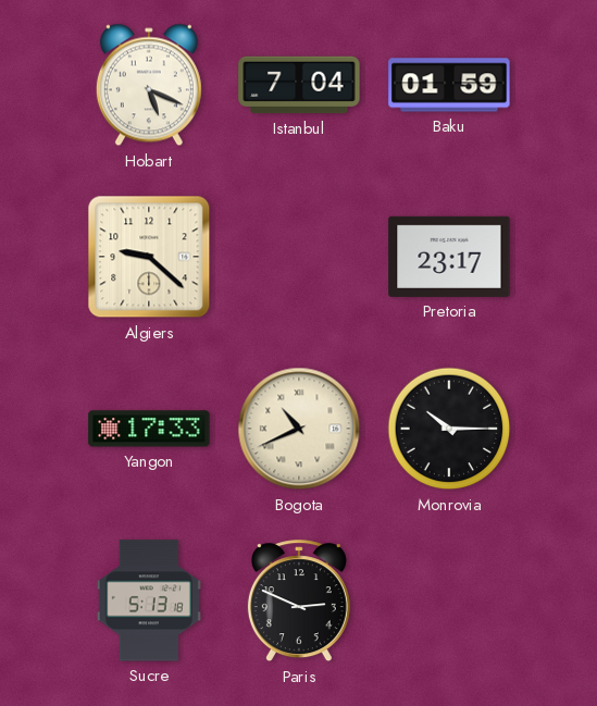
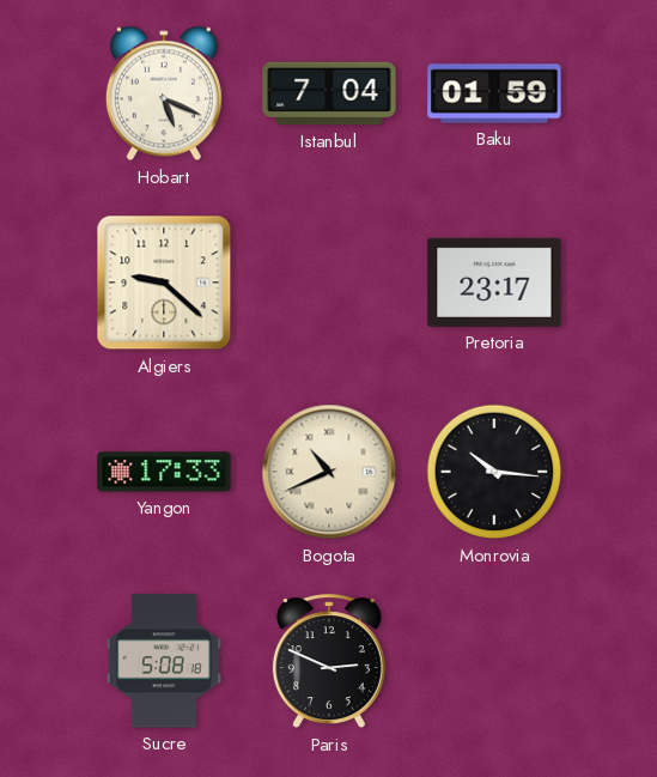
Monrovia: 10:15 -> 10:16
Sucre: 5:13 -> 5:08
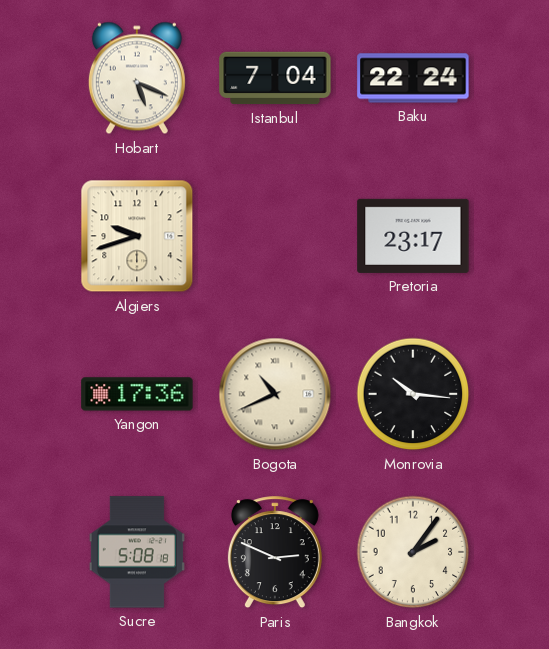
Baku: 01:59 -> 22:24
Algiers: 9:22 -> 9:42
Yangon: 17:33 -> 17:36
Bangkok: none -> 2:06
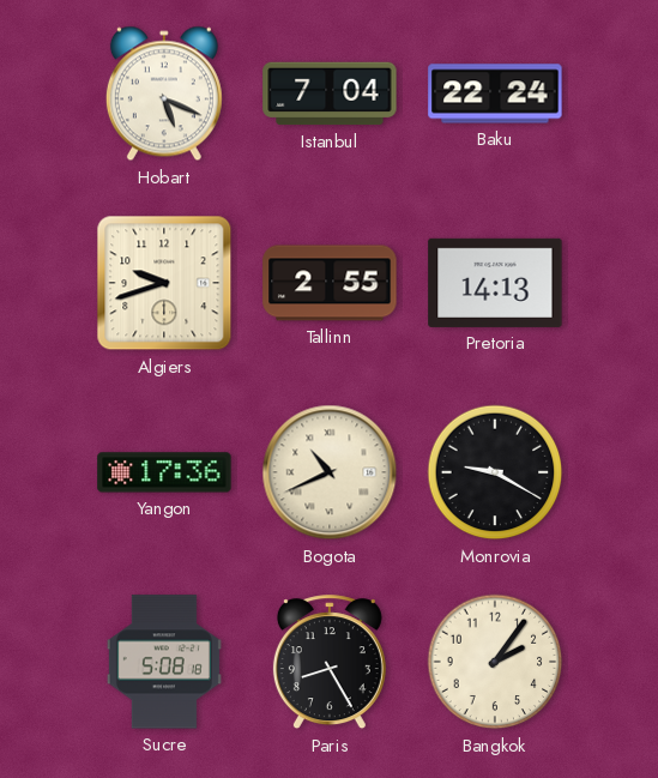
Tallinn: none -> 2:55
Pretoria: 23:17 -> 14:13
Monrovia: 10:16 -> 9:20
Paris: 2:49 -> 8:25
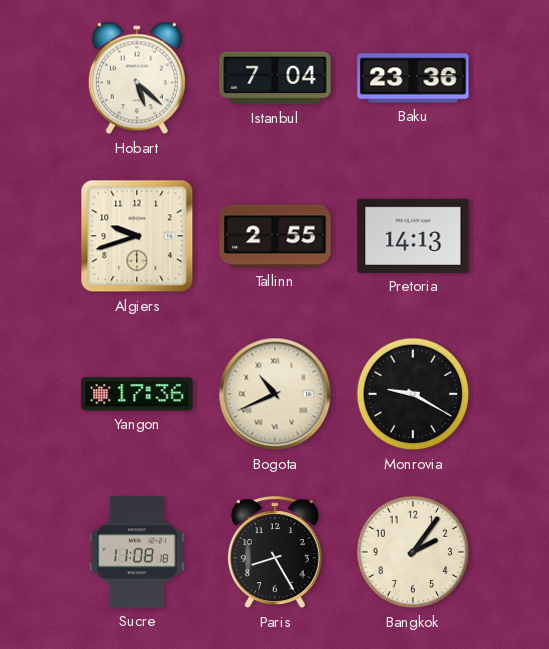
Hobart: 5:19 -> 5:22
Baku: 22:24 -> 23:36
Sucre: 5:08 -> 11:08
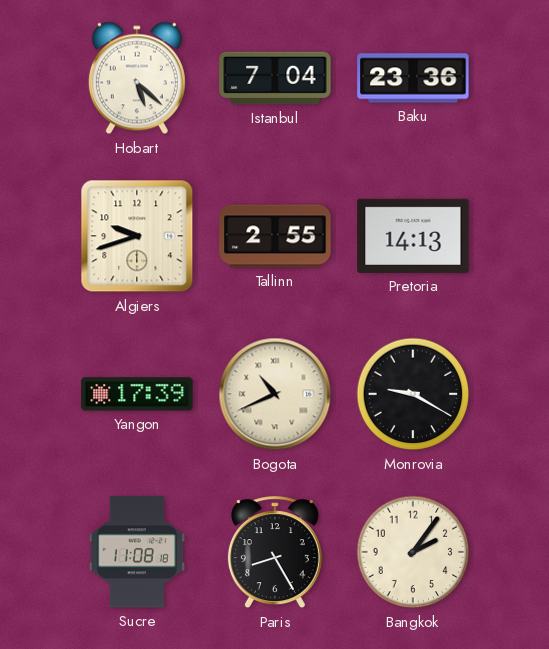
Yangon: 17:36 -> 17:39
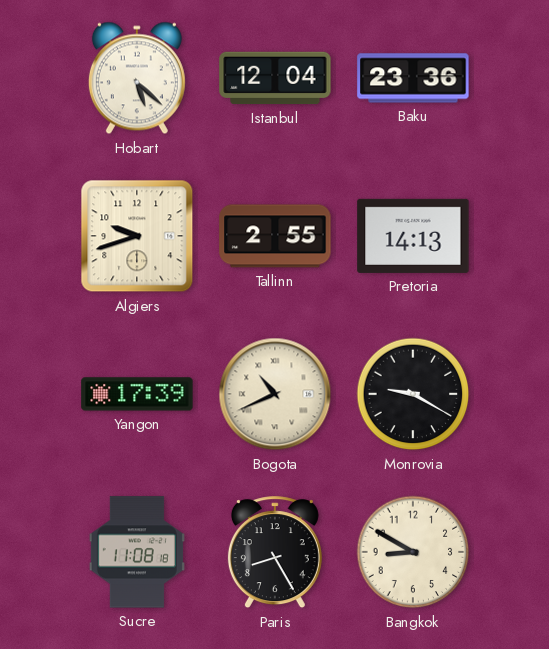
Istanbul: 7:04 -> 12:04
Bangkok: 2:06 -> 8:50
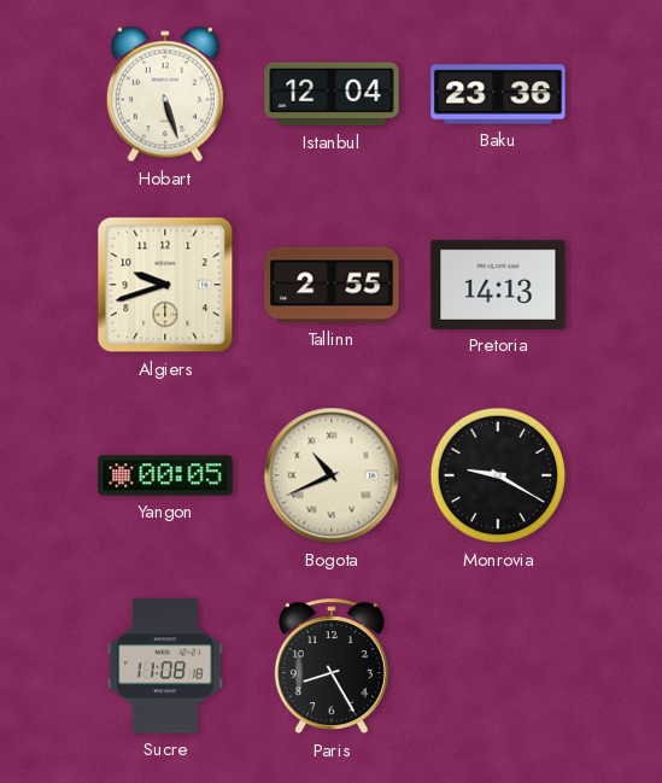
Hobart: 5:22 -> 5:27
Yangon: 17:39 -> 00:05
Bangkok: 8:50 -> none
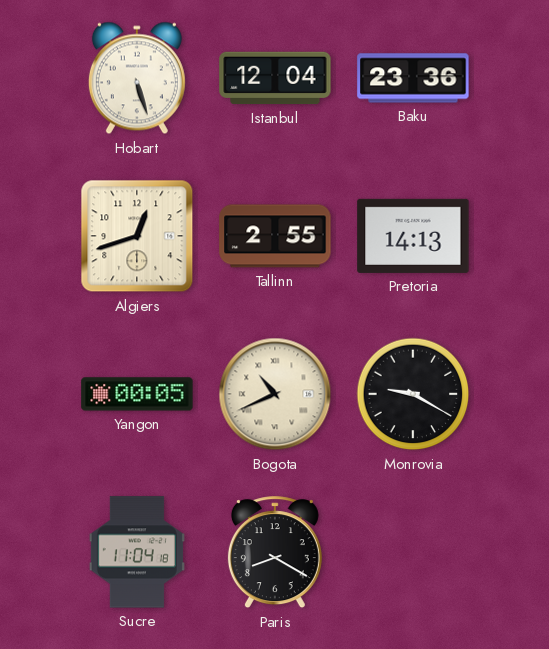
Algiers: 9:42 -> 12:42
Sucre: 11:08 -> 11:04
Paris: 8:25 -> 8:20
